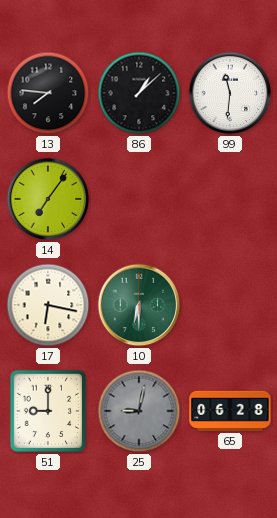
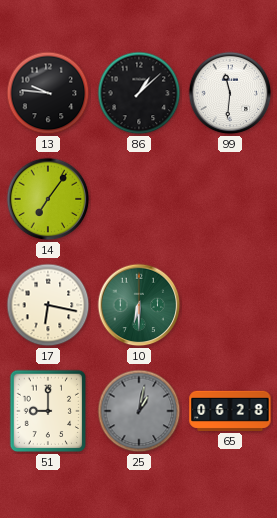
13: 7:46 -> 9:46
25: 9:02 -> 1:02
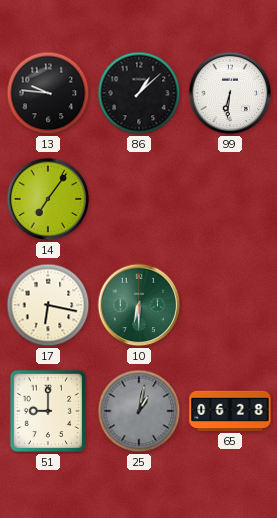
99: 11:31 -> 6:31
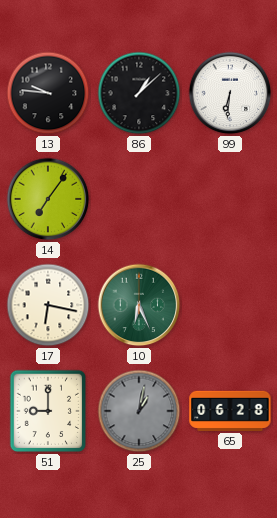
10: 6:30 -> 6:26
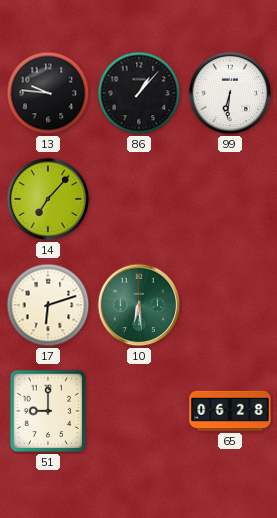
86: 1:08 -> 1:07
14: 7:06 -> 7:07
17: 6:17 -> 6:12
10: 6:26 -> 6:29
25: 1:02 -> none
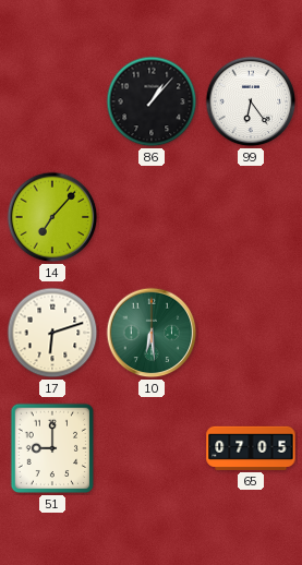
13: 9:46 -> none
99: 6:31 -> 6:24
65: 06:28 -> 07:05
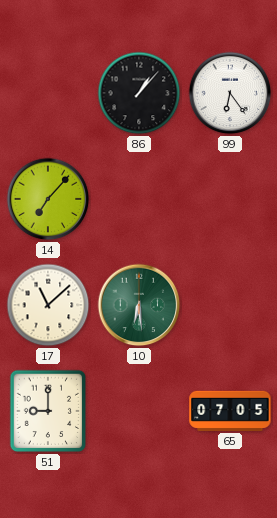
17: 6:12 -> 11:08
